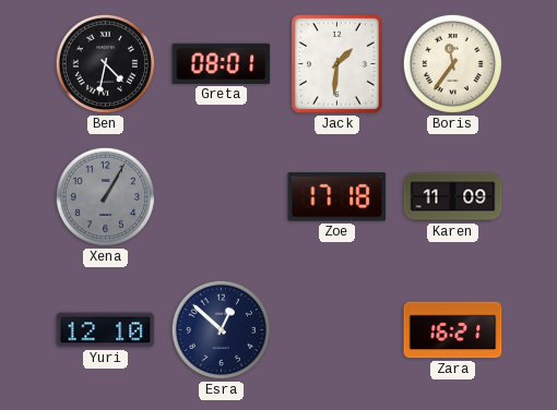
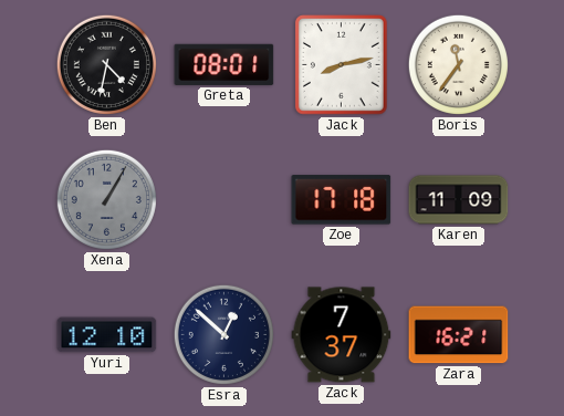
Jack: 1:31 -> 8:13
Zack: none -> 7:37
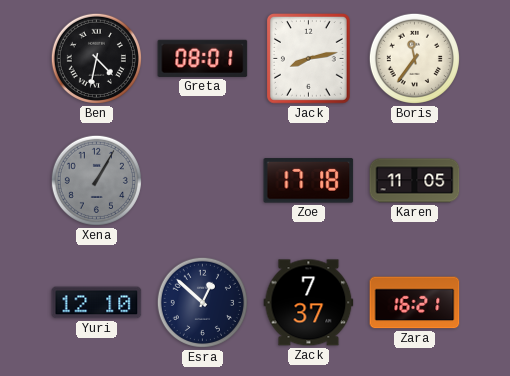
Karen: 11:09 -> 11:05
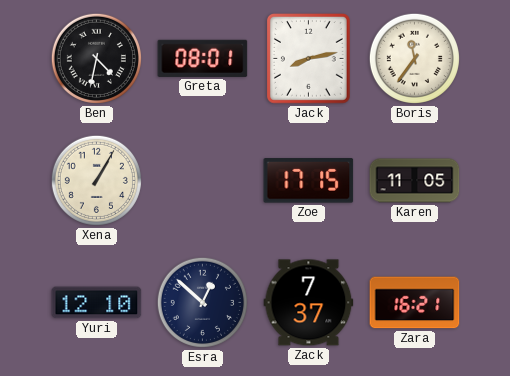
Xena dial: grey -> cream
Zoe: 17:18 -> 17:15
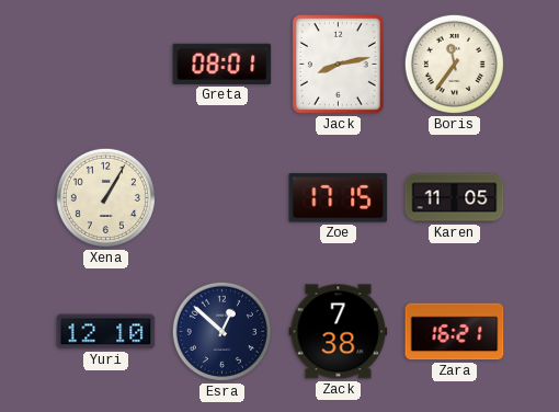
Ben: 4:32 -> none
Zack: 7:37 -> 7:38
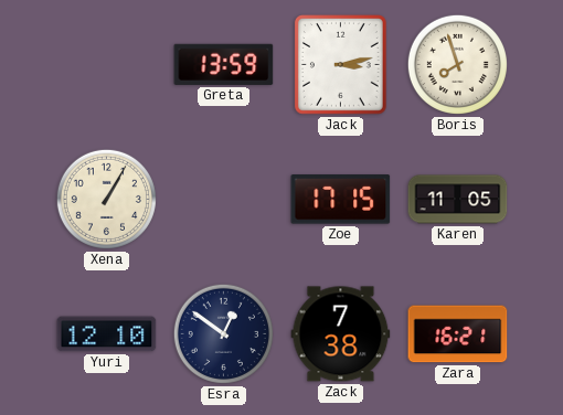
Greta: 08:01 -> 13:59
Jack: 8:13 -> 3:13
Boris: 11:36 -> 7:57
Esra: 12:52 -> 12:51
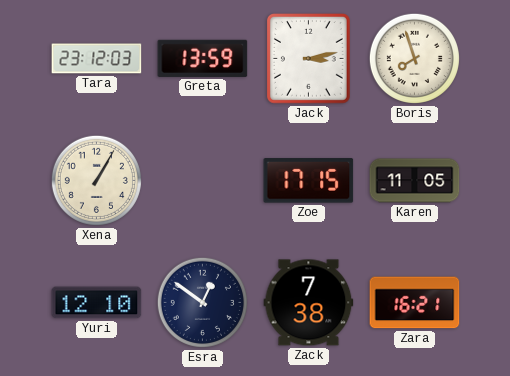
Tara: none -> 23:12
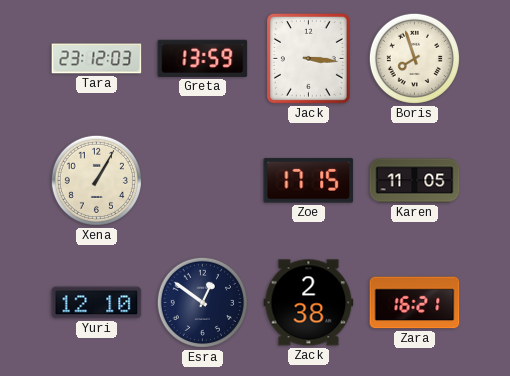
Jack: 3:13 -> 3:16
Zack: 7:38 -> 2:38
